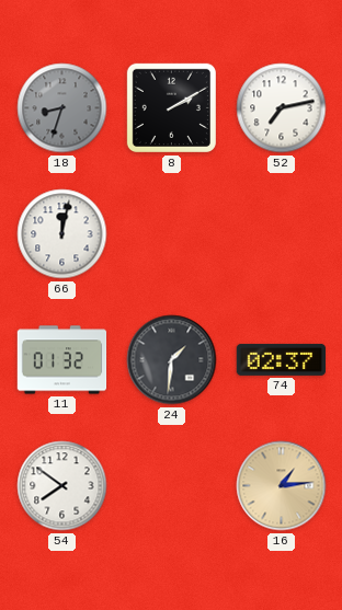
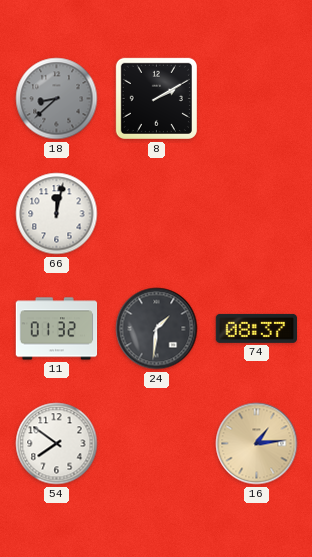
18: 8:33 -> 8:38
52: 7:13 -> none
74: 02:37 -> 08:37
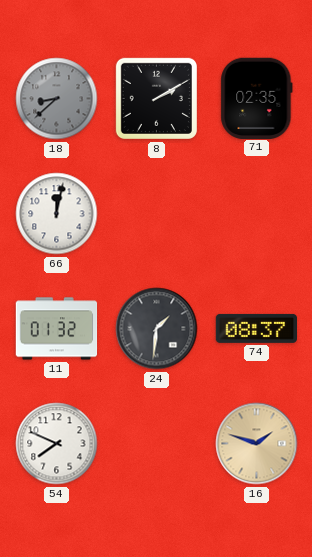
71: none -> 02:35
54: 7:51 -> 7:49
16: 1:14 -> 1:48
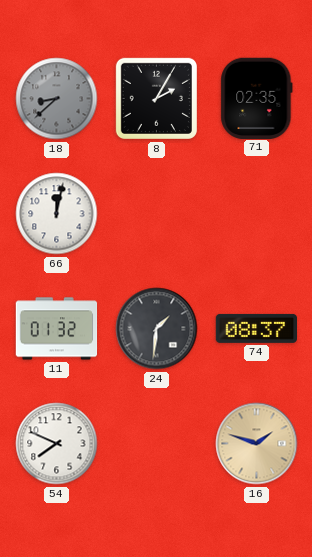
8: 2:10 -> 2:05
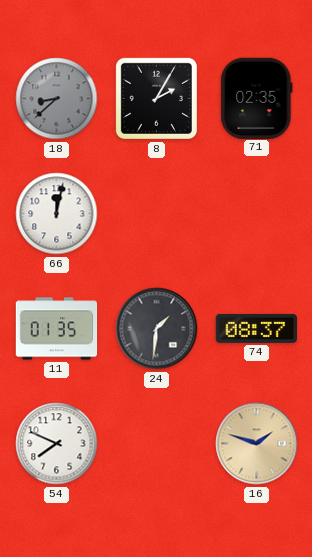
11: 01:32 -> 01:35
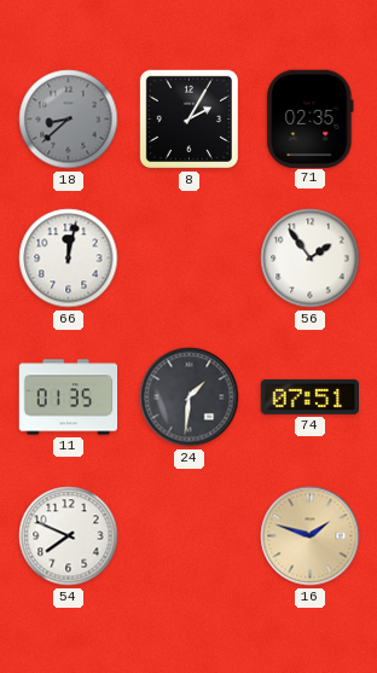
56: none -> 1:54
74: 08:37 -> 07:51
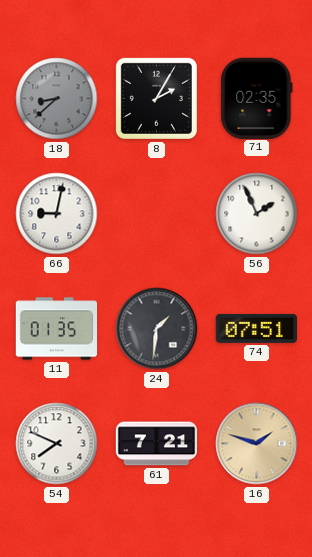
66: 12:02 -> 9:02
56: 1:54 -> 1:56
61: none -> 7:21
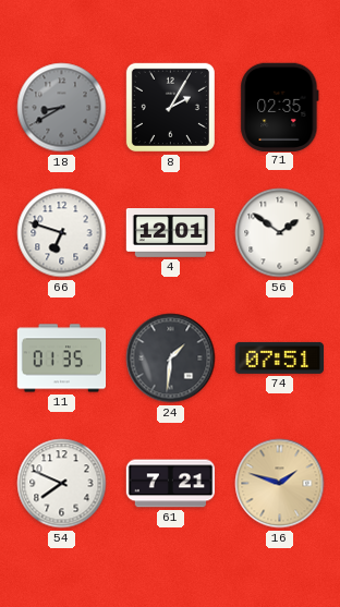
18: 8:38 -> 8:40
66: 9:02 -> 6:48
4: none -> 12:01
56: 1:56 -> 1:51
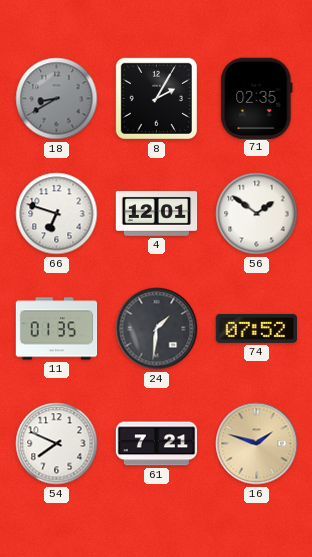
74: 07:51 -> 07:52
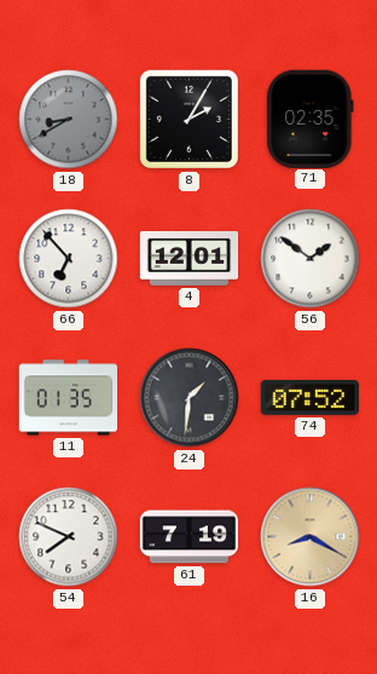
66: 6:48 -> 6:53
61: 7:21 -> 7:19
16: 1:48 -> 8:20
